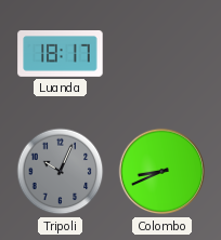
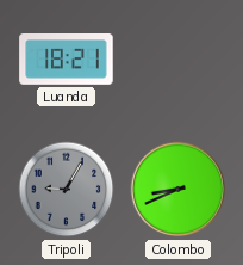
Luanda: 18:17 -> 18:21
Tripoli: 10:04 -> 9:05
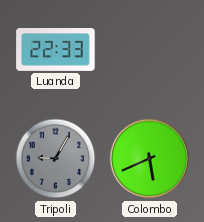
Luanda: 18:21 -> 22:33
Colombo: 8:41 -> 5:41
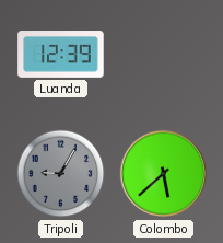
Luanda: 22:33 -> 12:39
Colombo: 5:41 -> 5:38
